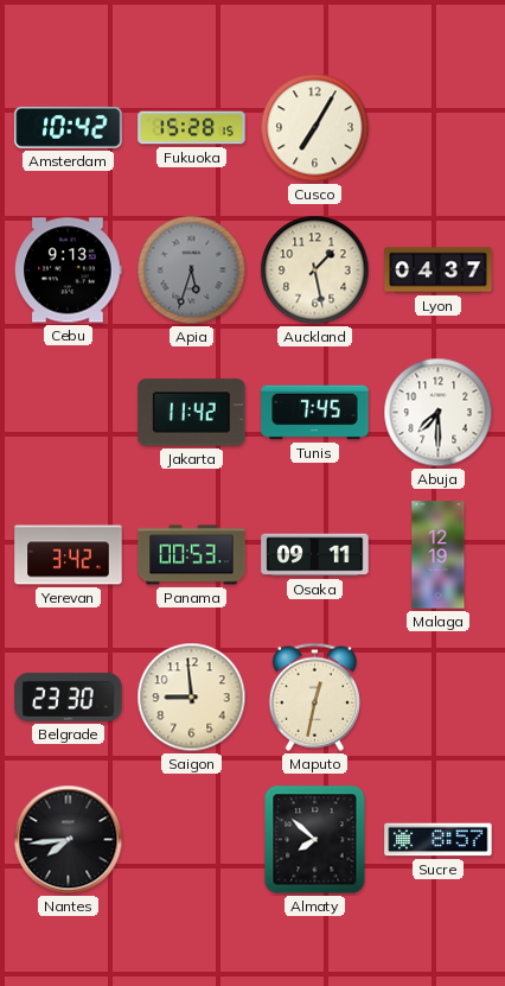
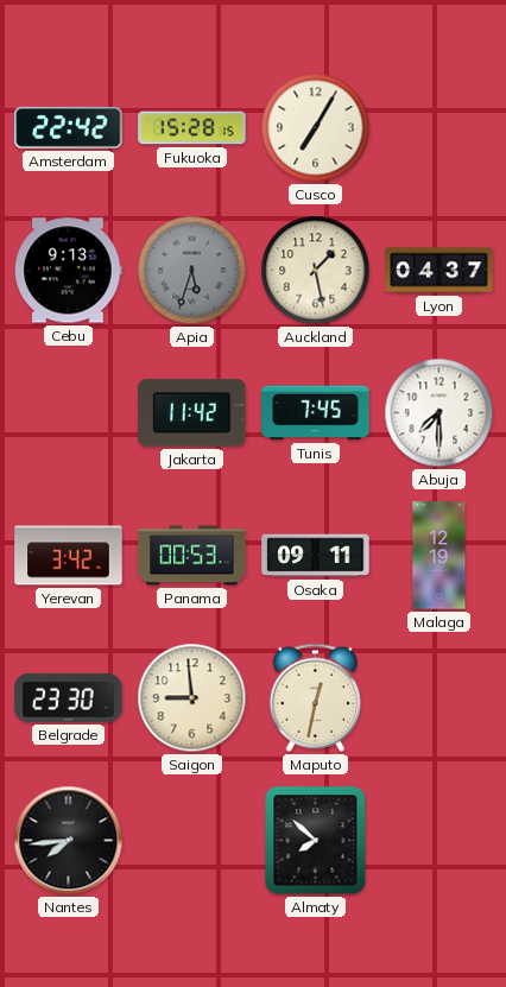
Amsterdam: 10:42 -> 22:42
Sucre: 8:57 -> none
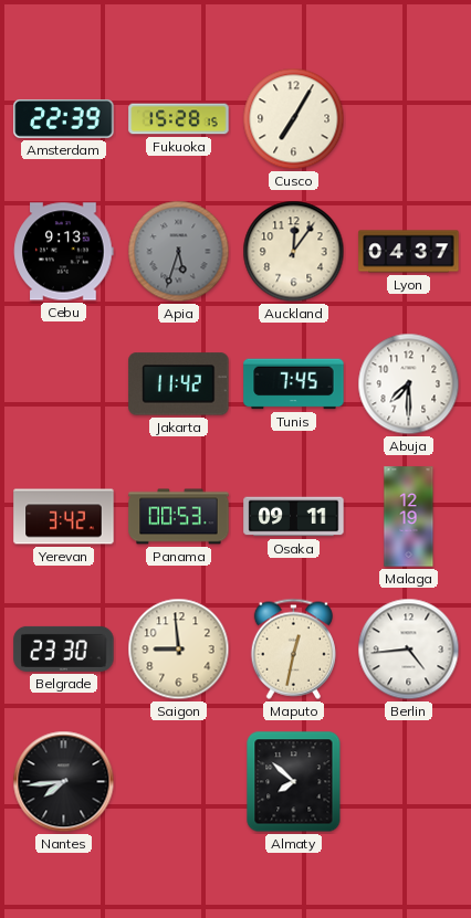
Amsterdam: 22:42 -> 22:39
Auckland: 1:28 -> 12:06
Berlin: none -> 4:44
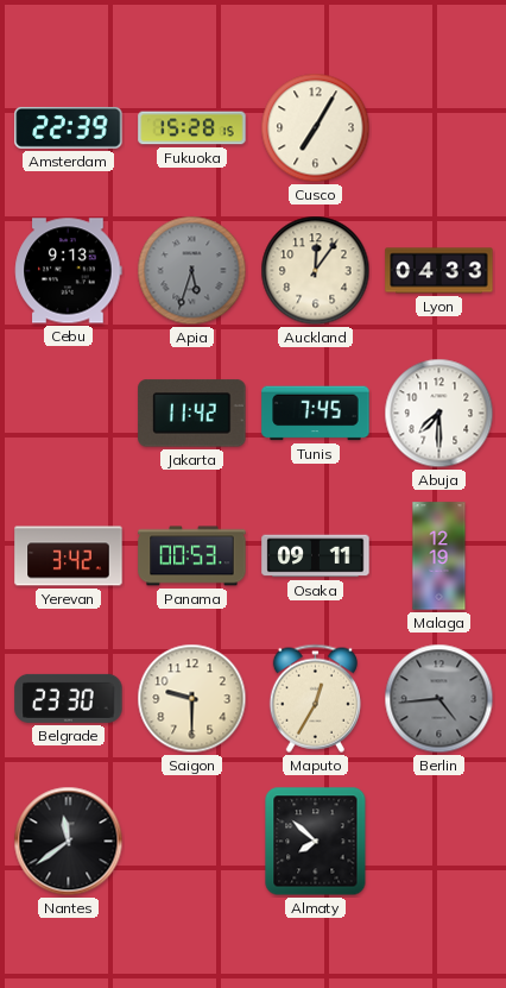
Lyon: 04:37 -> 04:33
Saigon: 8:59 -> 9:30
Maputo: 12:32 -> 12:35
Berlin dial: white -> grey
Nantes: 7:44 -> 11:39
